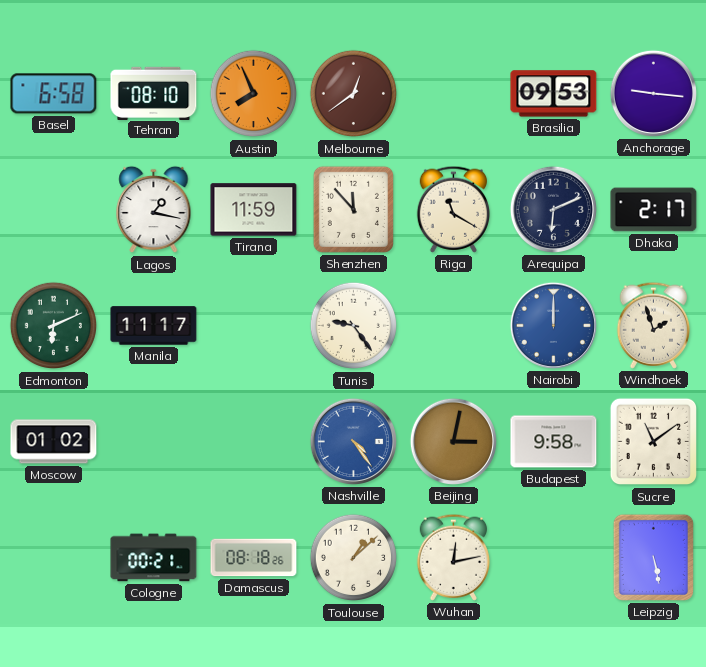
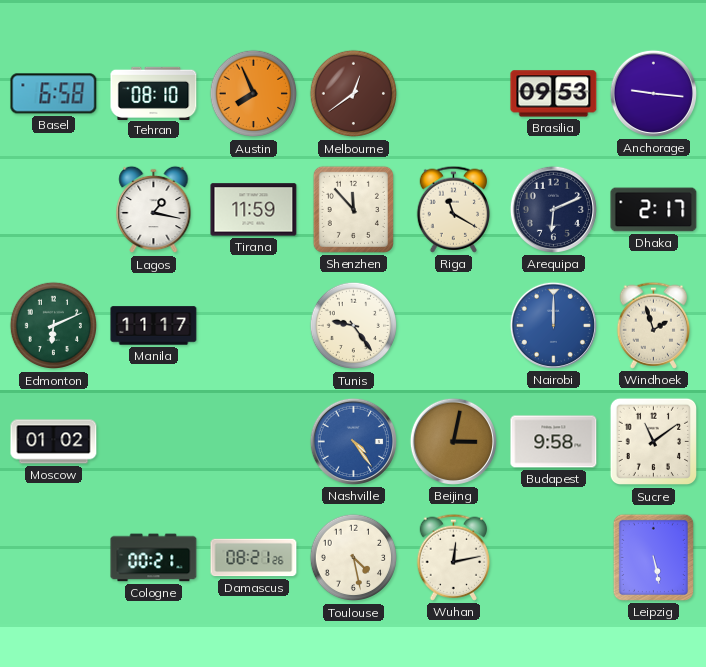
Damascus: 08:18 -> 08:21
Toulouse: 1:08 -> 4:28
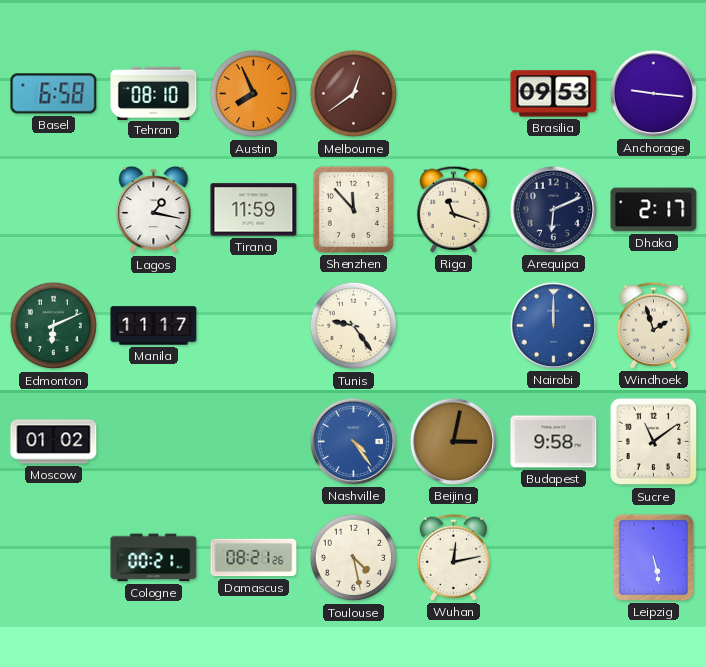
Riga: 11:20 -> 11:18
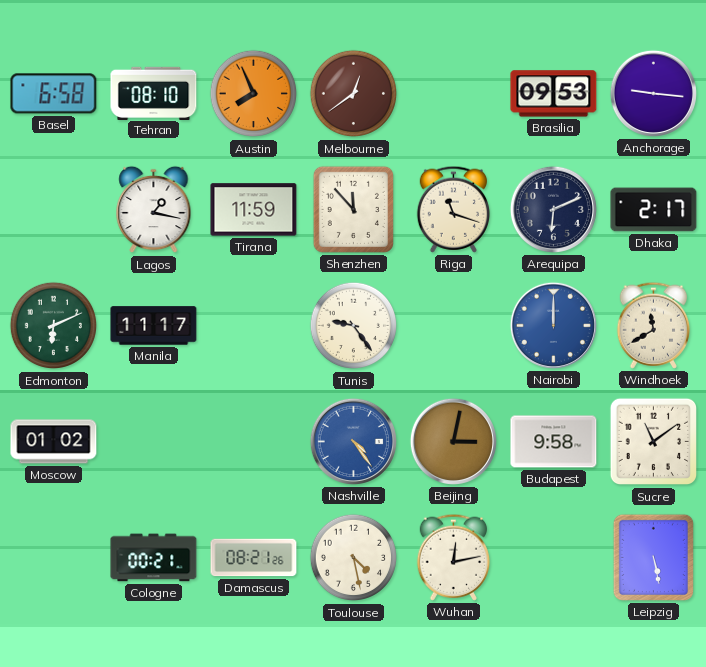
Windhoek: 1:57 -> 11:40
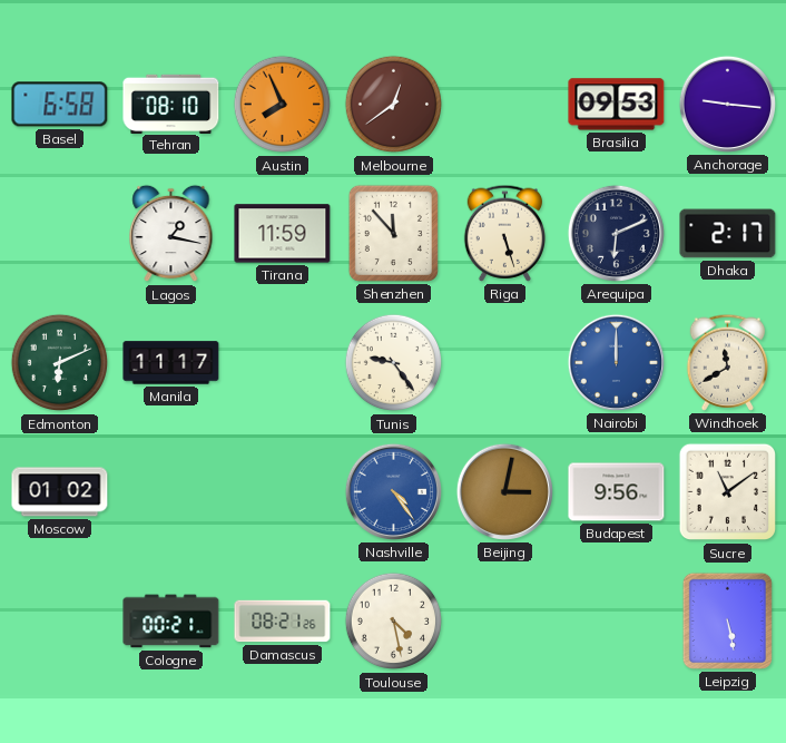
Riga: 11:18 -> 5:27
Budapest: 9:58 -> 9:56
Wuhan: 12:13 -> none
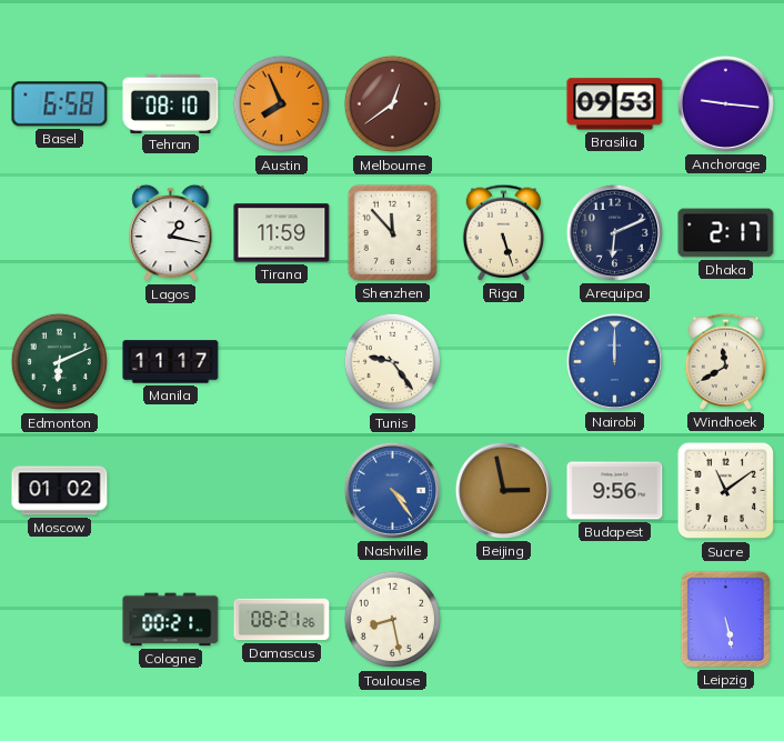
Beijing: 3:02 -> 2:58
Toulouse: 4:28 -> 8:28
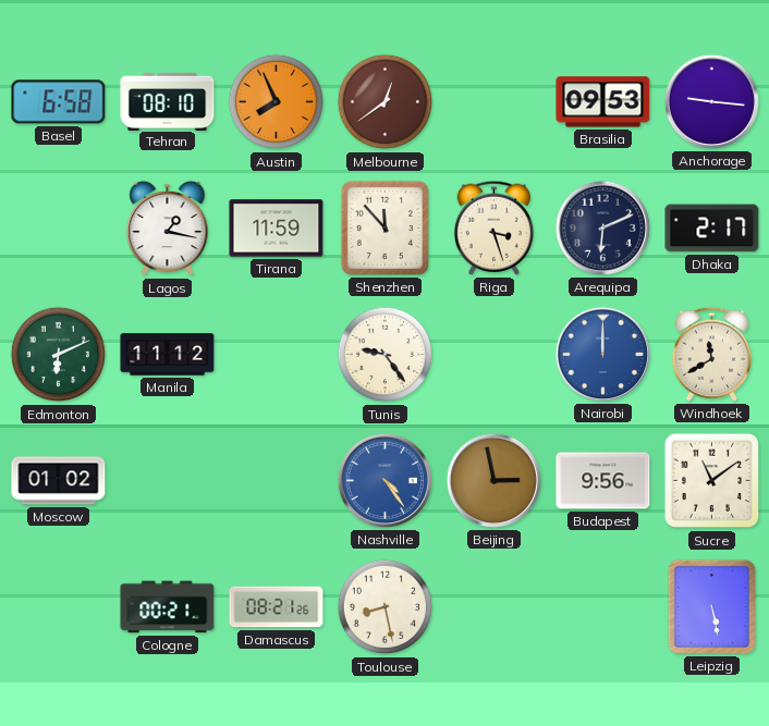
Riga: 5:27 -> 3:27
Manila: 11:17 -> 11:12
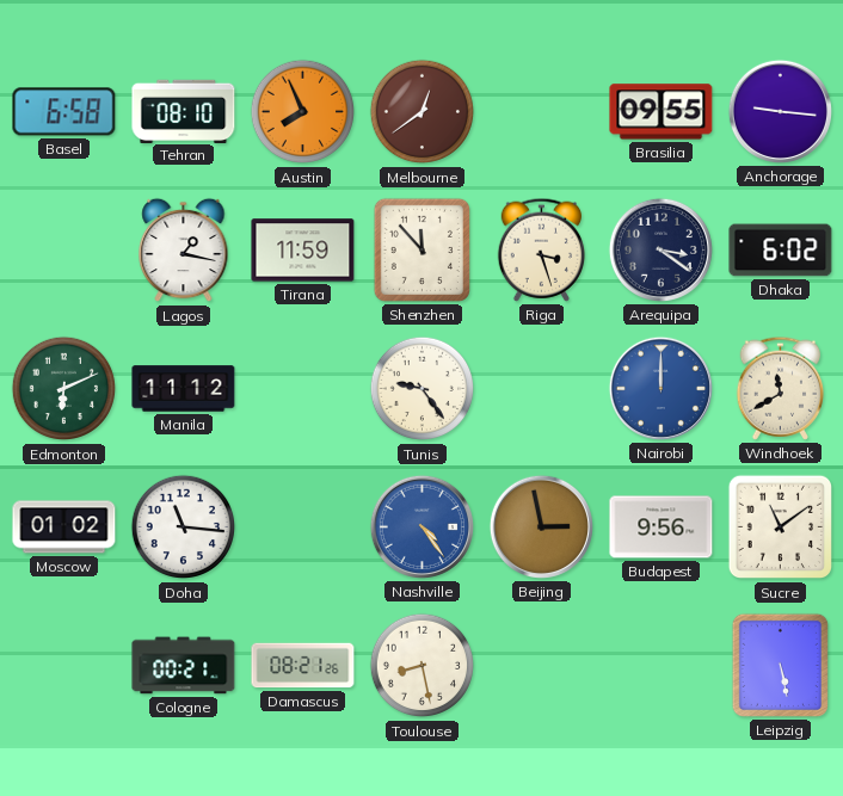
Brasilia: 09:53 -> 09:55
Arequipa: 6:11 -> 3:21
Dhaka: 2:17 -> 6:02
Doha: none -> 11:16
